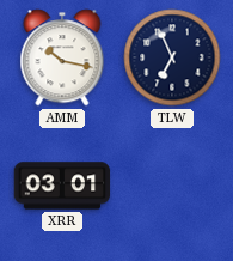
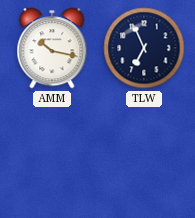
XRR: 03:01 -> none
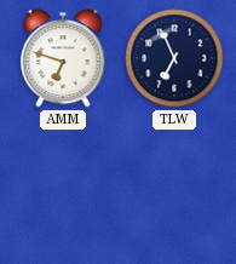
AMM: 10:17 -> 6:48
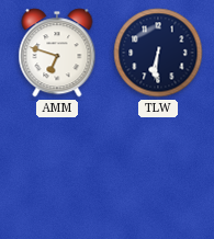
TLW: 6:56 -> 6:31
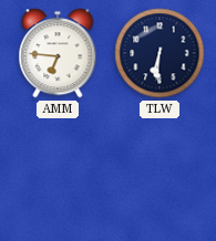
AMM: 6:48 -> 6:46
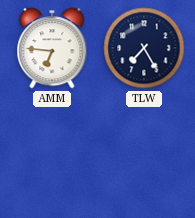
TLW: 6:31 -> 7:25
